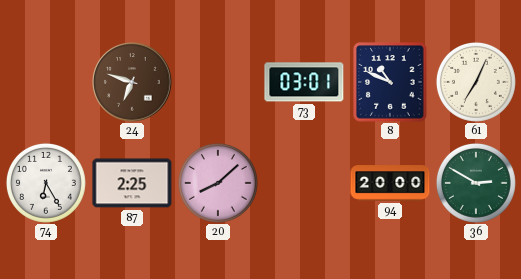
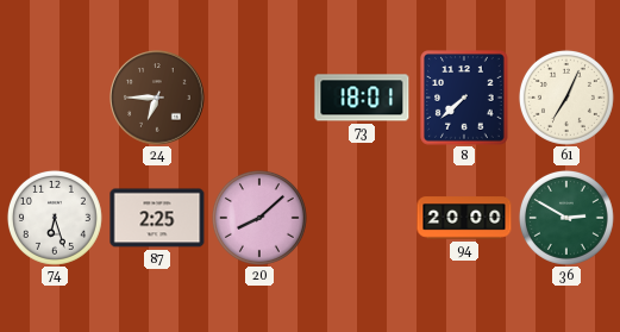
24: 6:48 -> 6:45
73: 03:01 -> 18:01
8: 10:49 -> 7:38
74: 6:25 -> 6:27
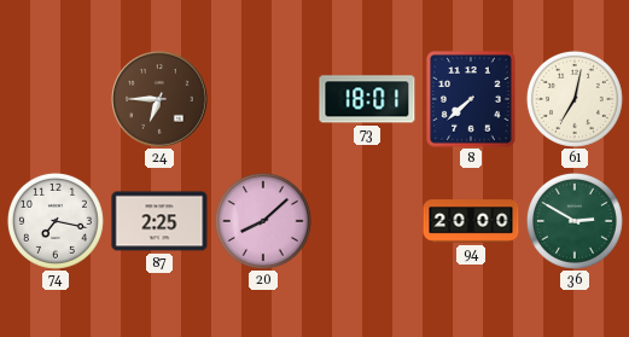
61: 7:04 -> 7:02
74: 6:27 -> 7:17
